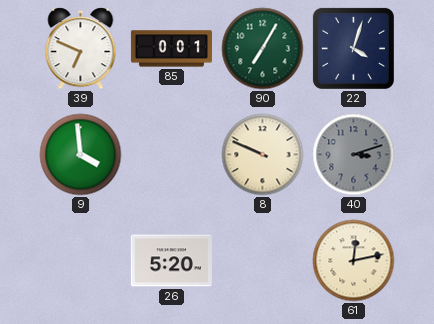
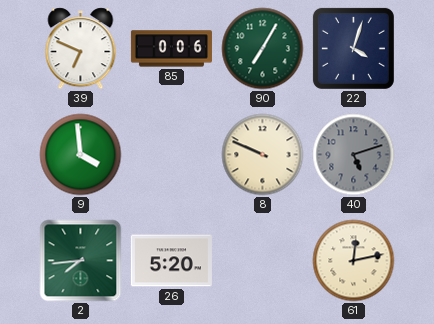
85: 0:01 -> 0:06
40: 3:12 -> 5:12
2: none -> 7:44
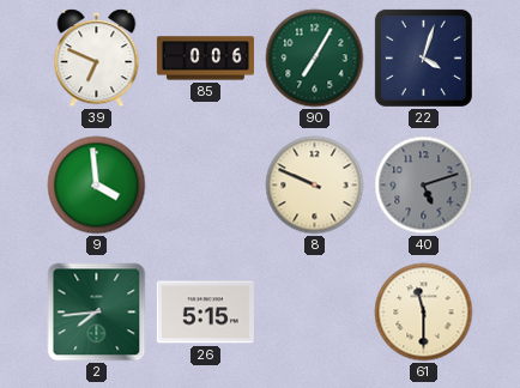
26: 5:20 -> 5:15
61: 12:13 -> 11:30
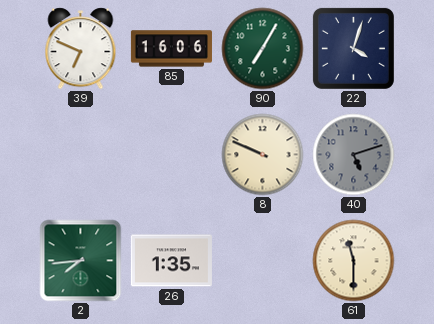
85: 0:06 -> 16:06
9: 3:59 -> none
26: 5:15 -> 1:35
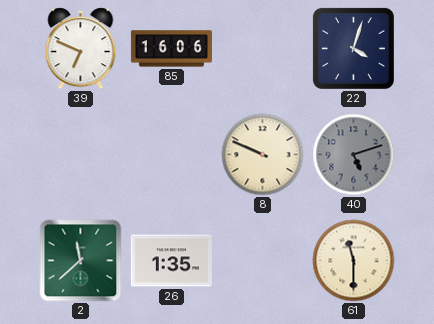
90: 7:05 -> none
2: 7:44 -> 11:38
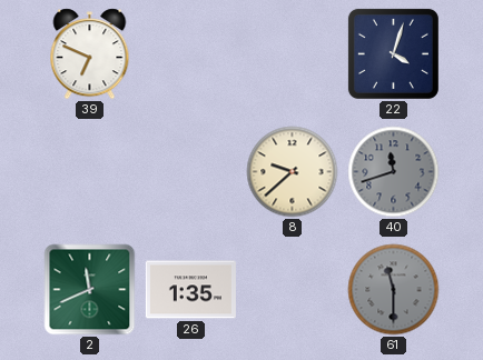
85: 16:06 -> none
8: 9:49 -> 9:38
40: 5:12 -> 11:42
2: 11:38 -> 11:41
61 dial: cream -> grey
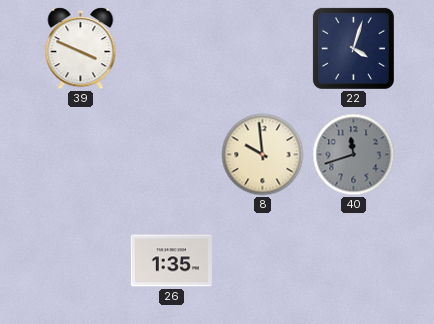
39: 6:49 -> 3:49
8: 9:38 -> 9:59
2: 11:41 -> none
61: 11:30 -> none
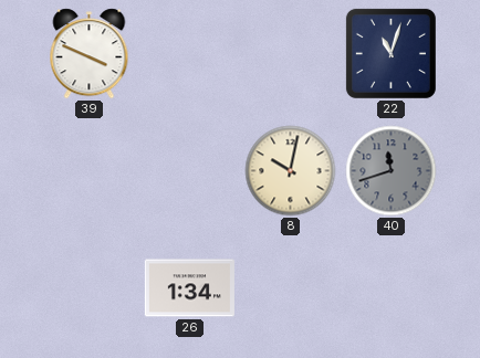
22: 4:03 -> 11:03
8: 9:59 -> 10:02
26: 1:35 -> 1:34
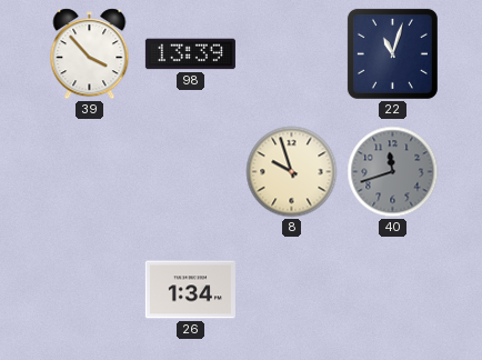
39: 3:49 -> 3:53
98: none -> 13:39
8: 10:02 -> 9:57
